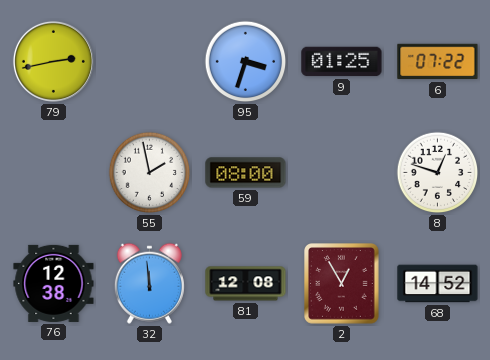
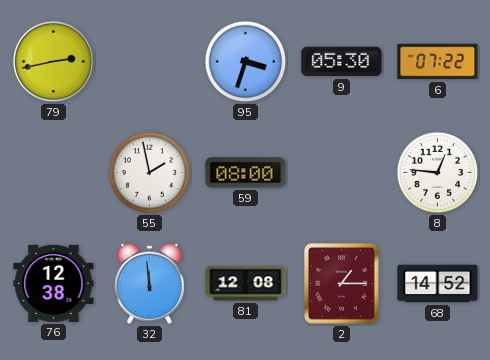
9: 01:25 -> 05:30
8: 12:48 -> 12:46
2: 12:55 -> 1:15
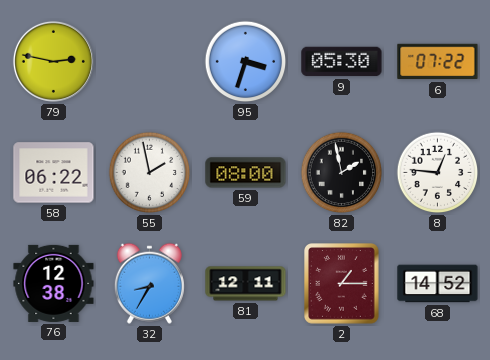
79: 2:43 -> 2:47
58: none -> 06:22
82: none -> 1:58
32: 11:59 -> 8:35
81: 12:08 -> 12:11
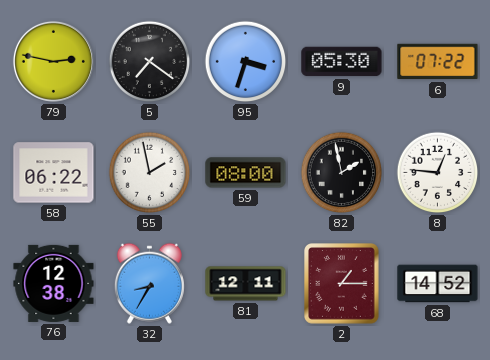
5: none -> 7:21
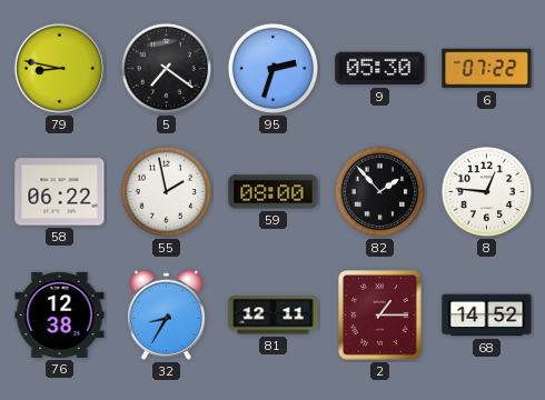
79: 2:47 -> 8:47
95: 3:33 -> 2:33
82: 1:58 -> 1:53
